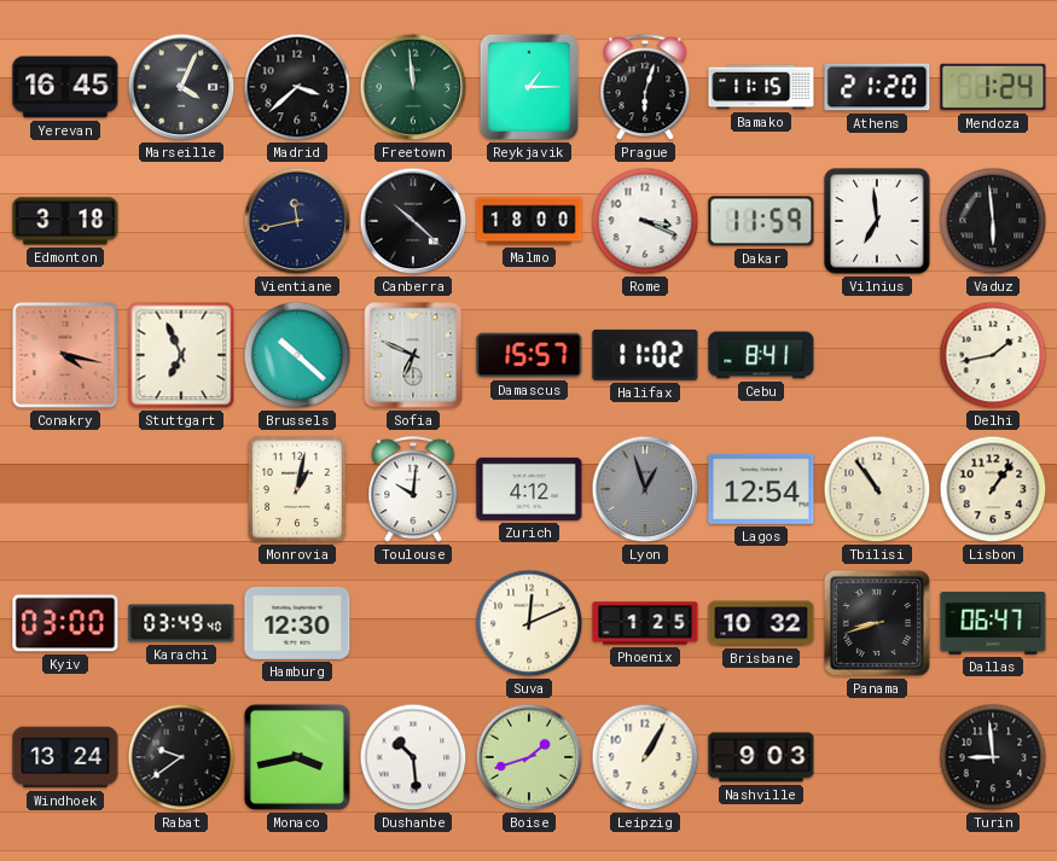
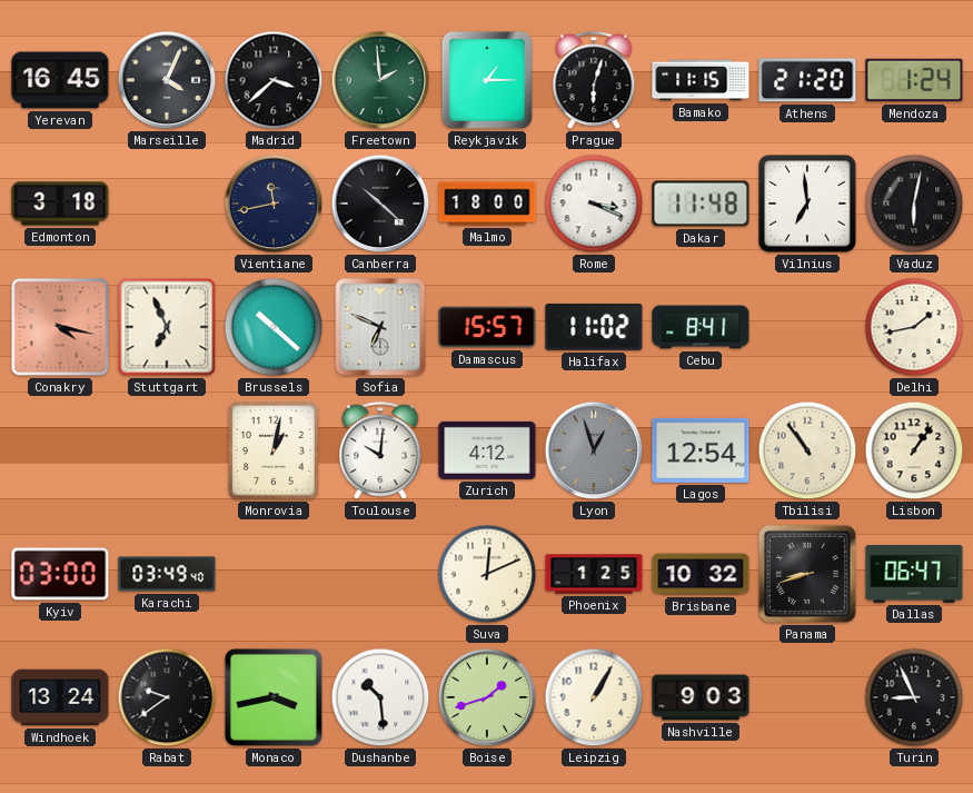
Freetown: 11:59 -> 1:59
Dakar: 11:59 -> 11:48
Vaduz: 5:59 -> 6:02
Hamburg: 12:30 -> none
Turin: 8:59 -> 8:56
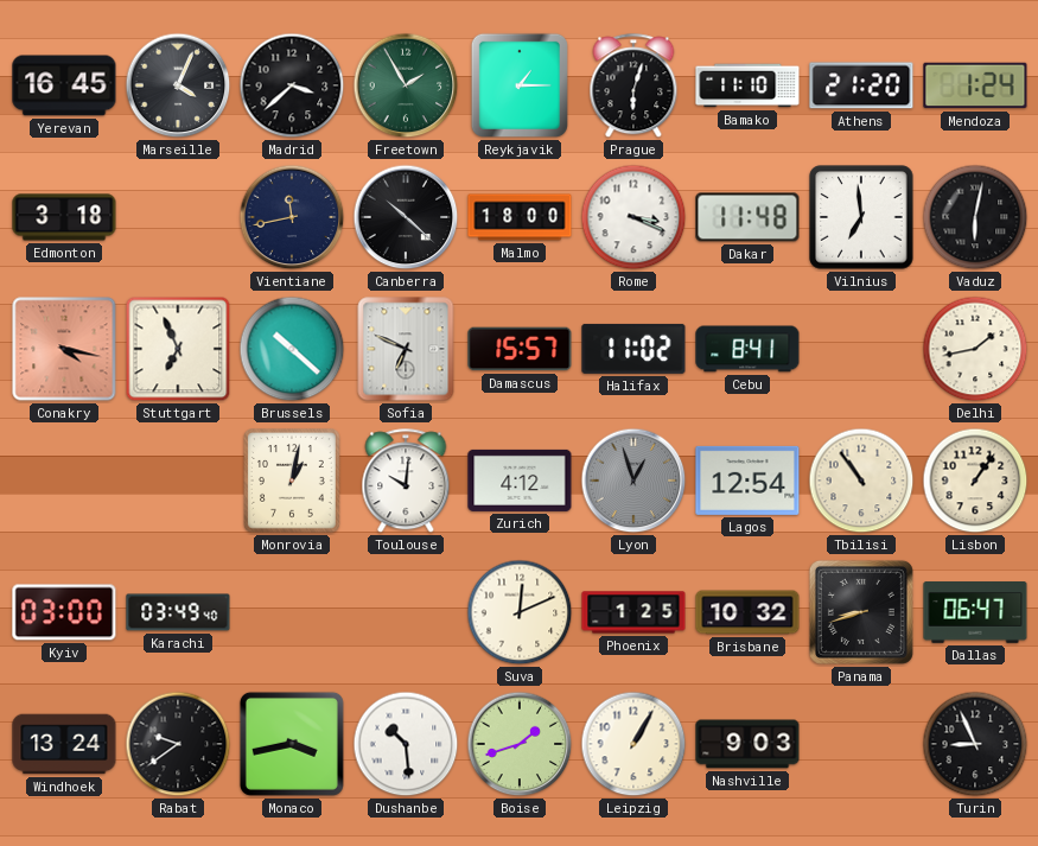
Freetown: 1:59 -> 1:55
Bamako: 11:15 -> 11:10
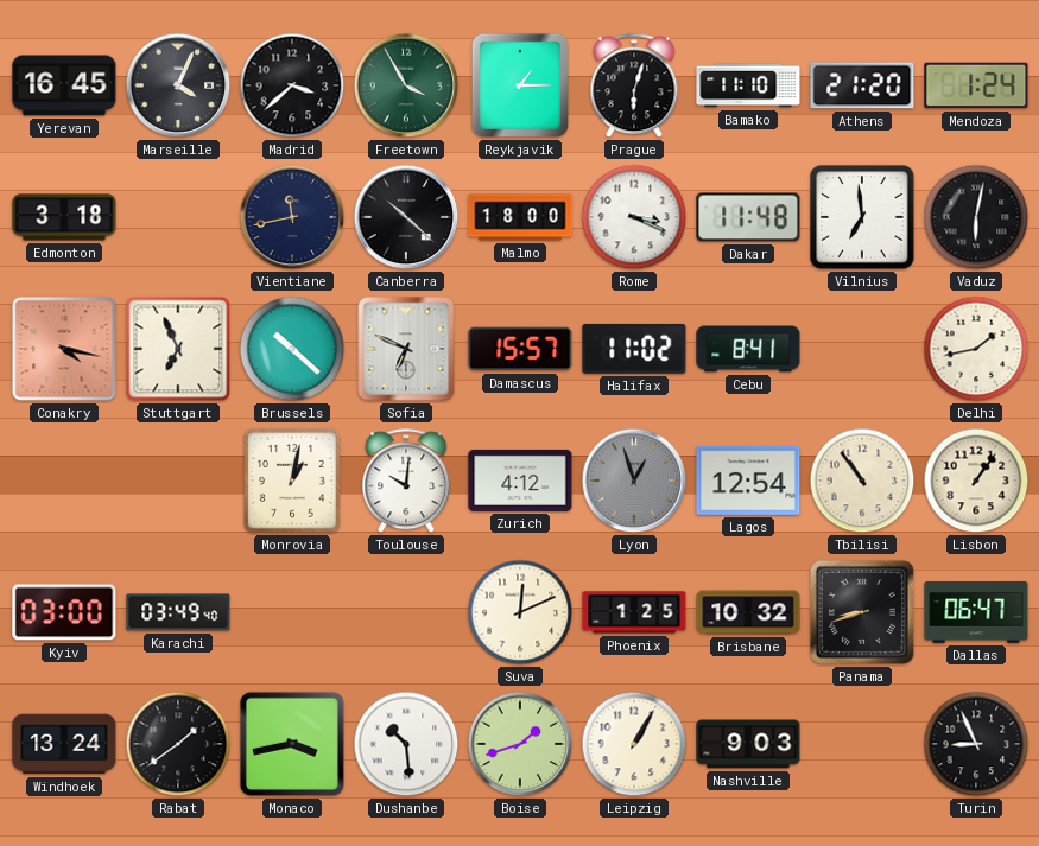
Freetown: 1:55 -> 3:55
Rabat: 9:39 -> 1:39
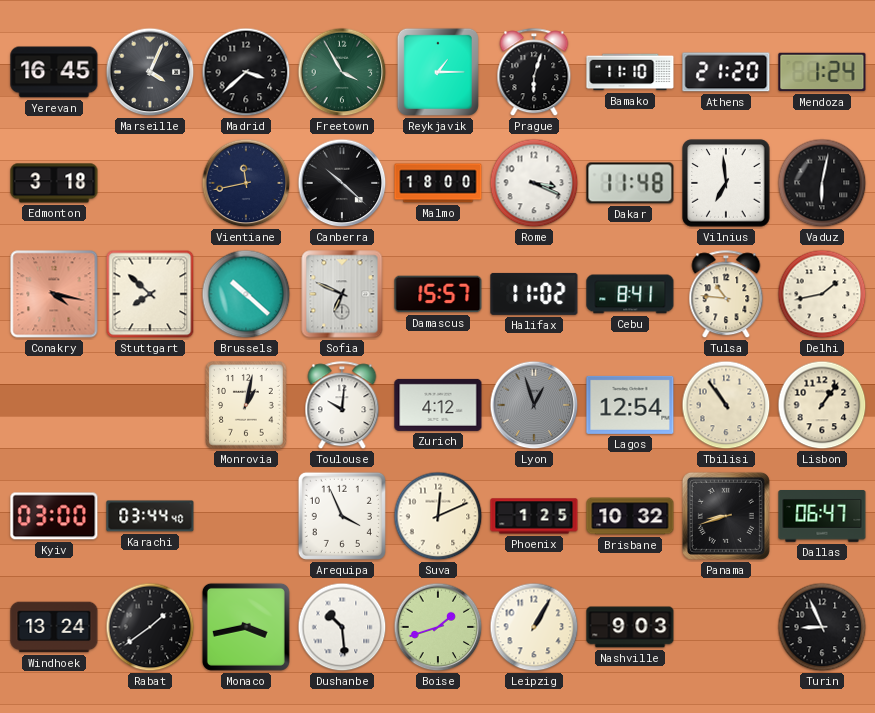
Stuttgart: 6:56 -> 7:52
Tulsa: none -> 10:46
Karachi: 03:49 -> 03:44
Arequipa: none -> 3:56
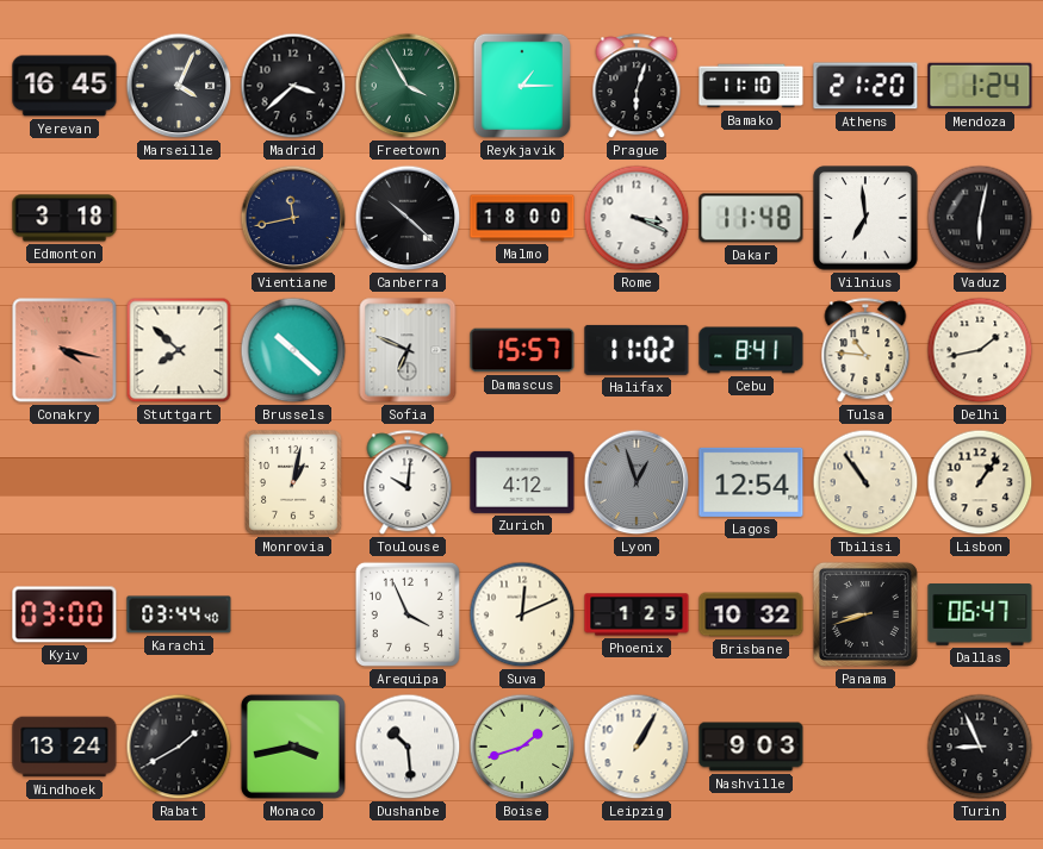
Rabat: 1:39 -> 1:40
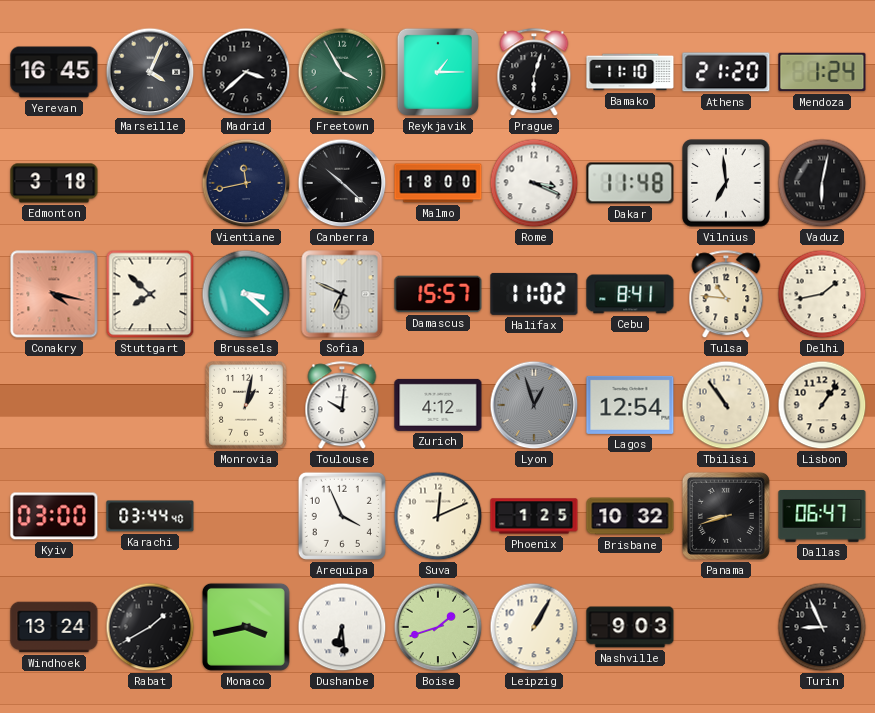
Brussels: 10:22 -> 3:22
Dushanbe: 10:29 -> 6:29
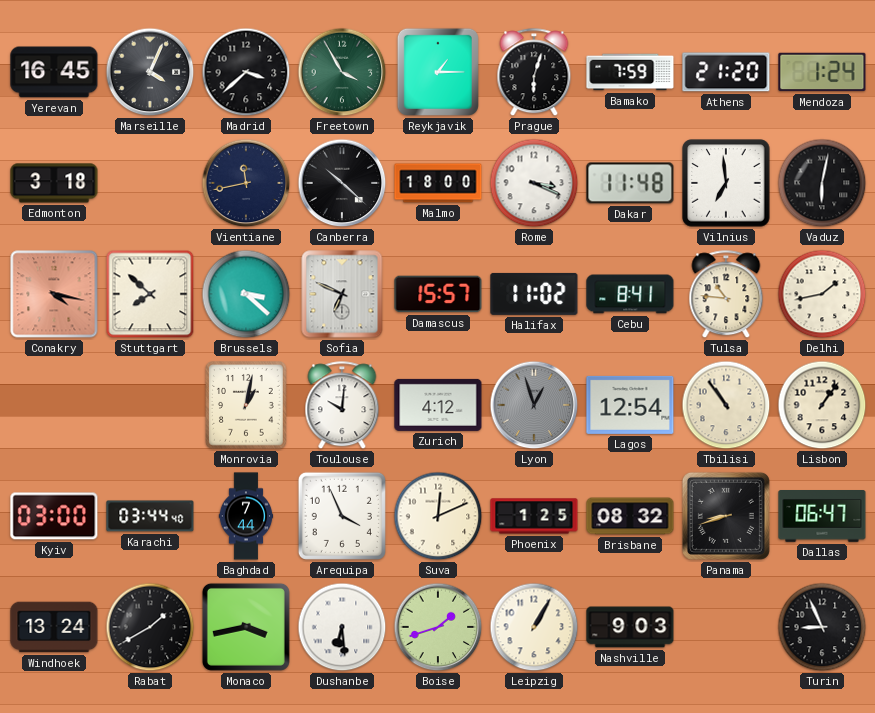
Bamako: 11:10 -> 7:59
Baghdad: none -> 7:44
Brisbane: 10:32 -> 08:32
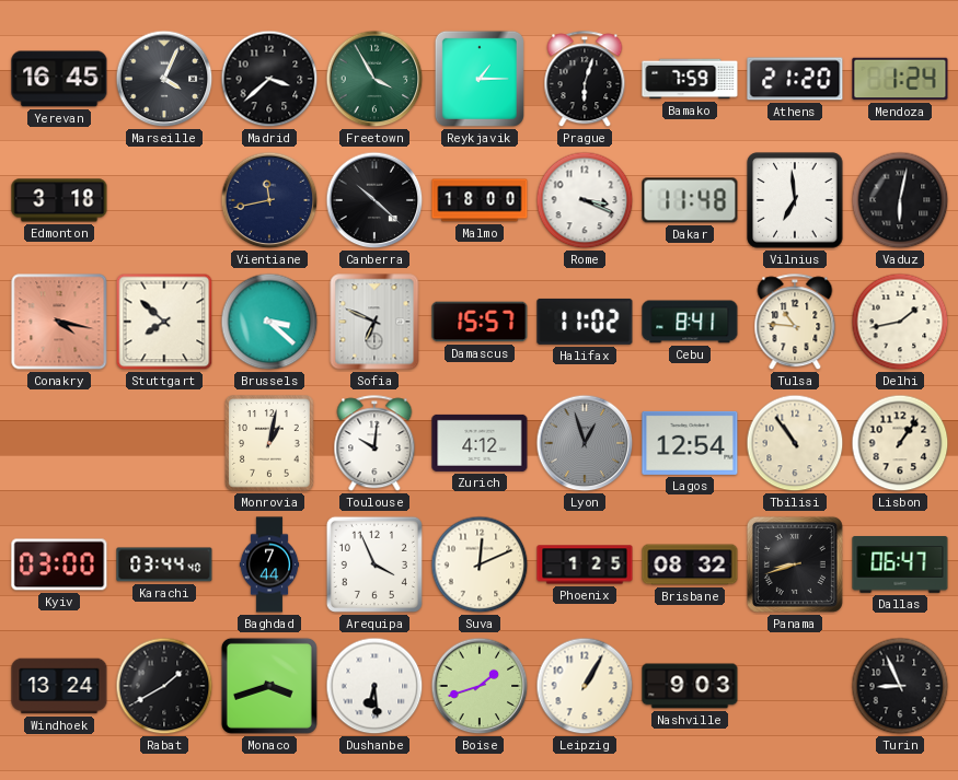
Monaco: 3:43 -> 3:42
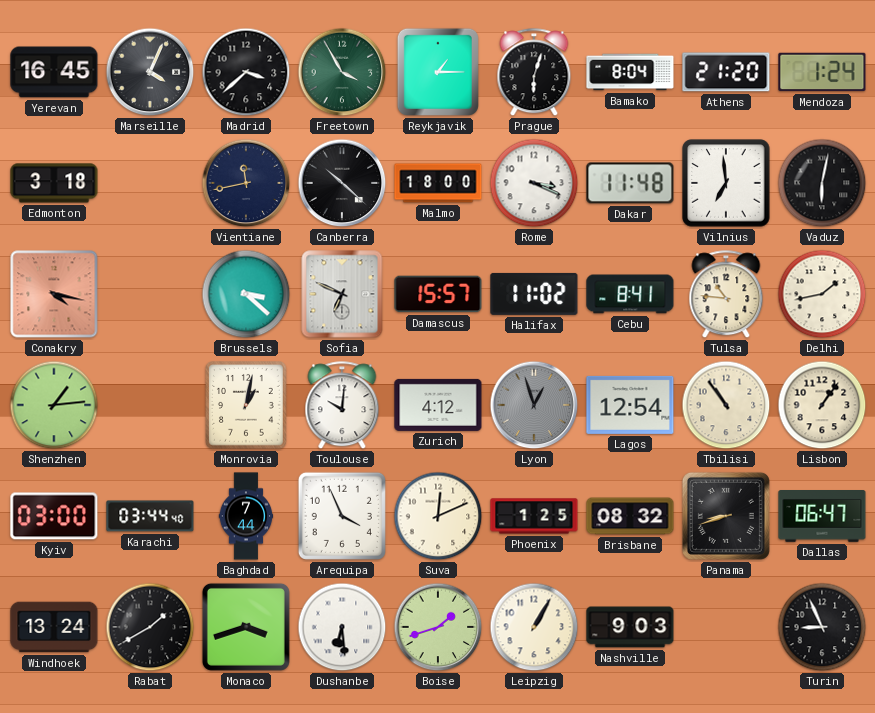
Bamako: 7:59 -> 8:04
Stuttgart: 7:52 -> none
Shenzhen: none -> 1:14
